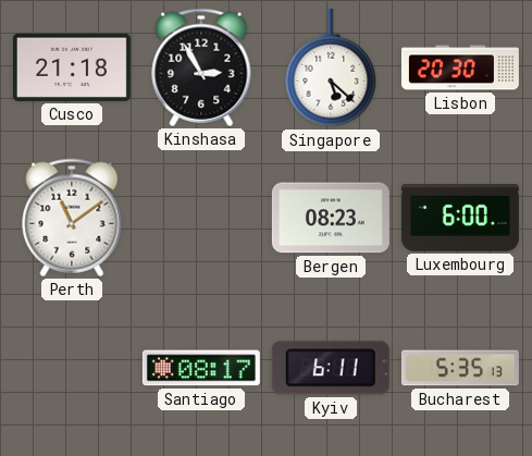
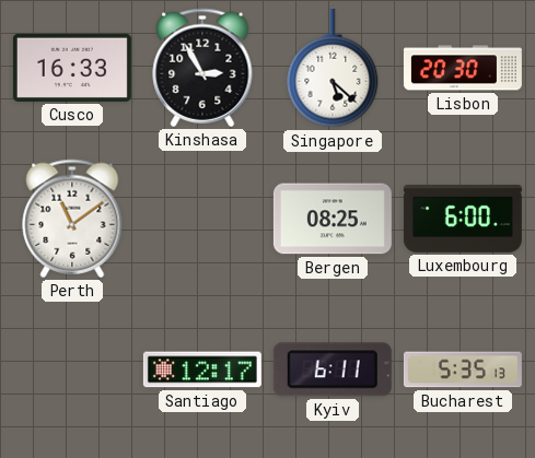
Cusco: 21:18 -> 16:33
Bergen: 08:23 -> 08:25
Santiago: 08:17 -> 12:17
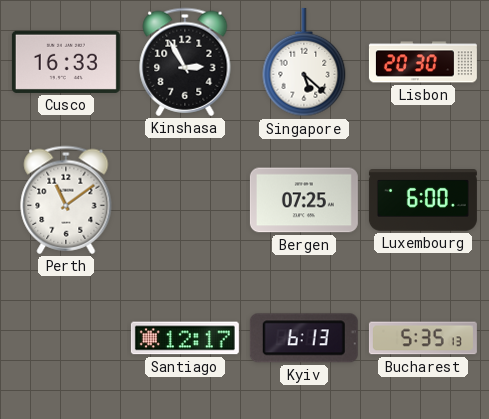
Bergen: 08:25 -> 07:25
Kyiv: 6:11 -> 6:13
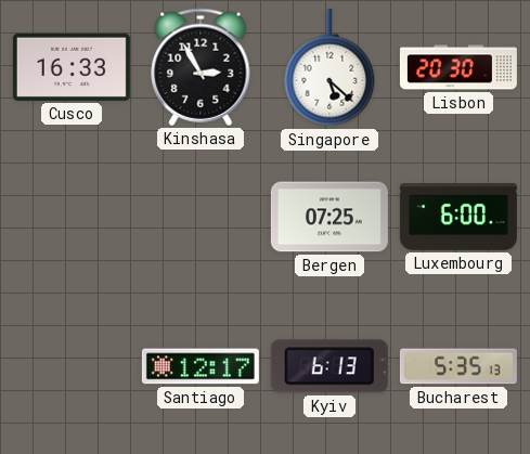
Perth: 11:09 -> none
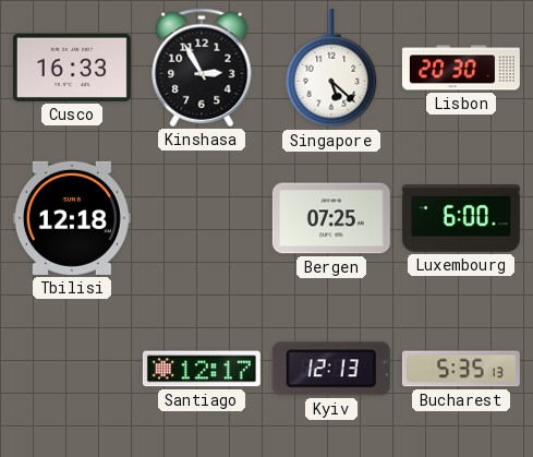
Tbilisi: none -> 12:18
Kyiv: 6:13 -> 12:13
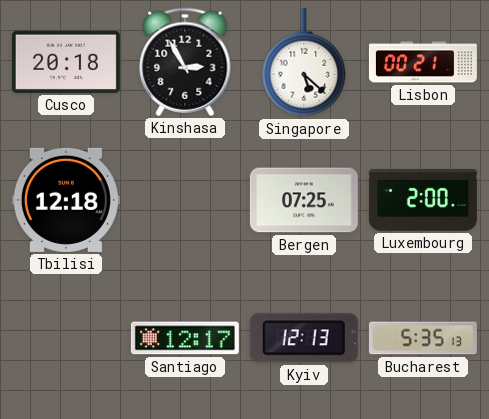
Cusco: 16:33 -> 20:18
Lisbon: 20:30 -> 00:21
Luxembourg: 6:00 -> 2:00
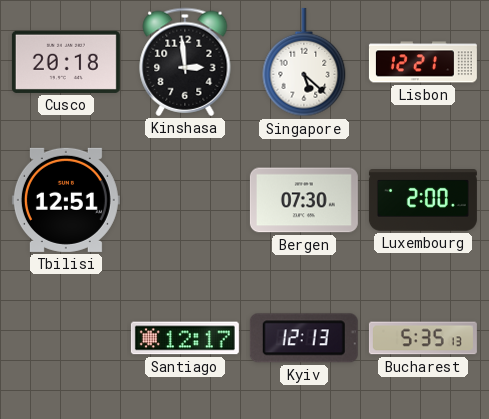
Kinshasa: 2:55 -> 2:59
Lisbon: 00:21 -> 12:21
Tbilisi: 12:18 -> 12:51
Bergen: 07:25 -> 07:30
